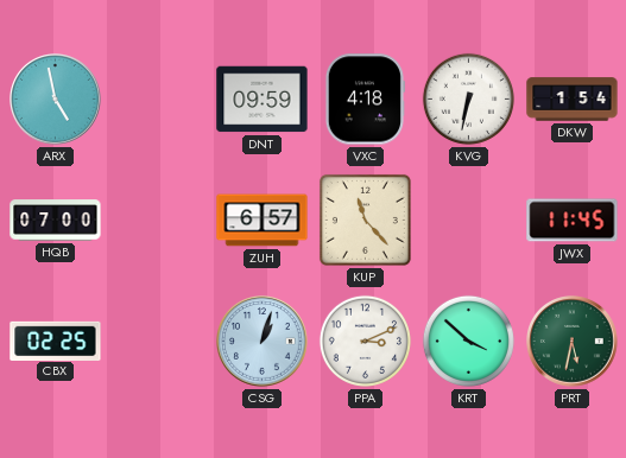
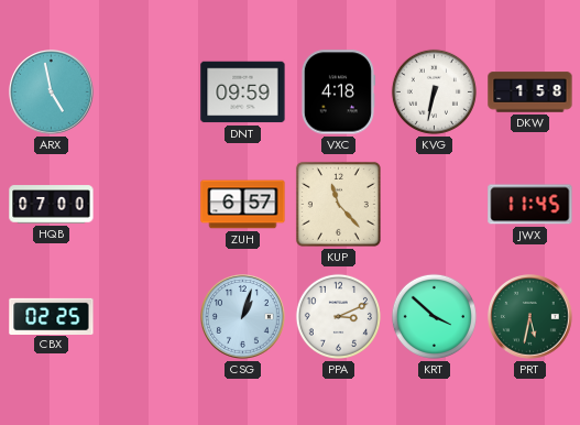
DKW: 1:54 -> 1:58
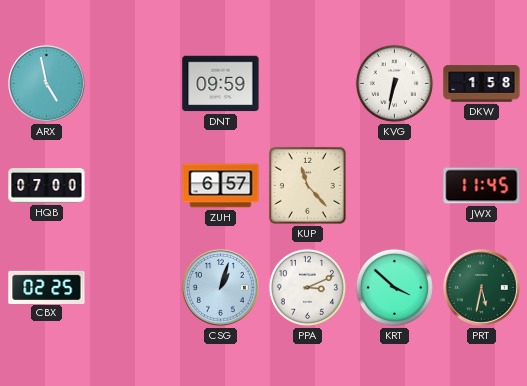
VXC: 4:18 -> none
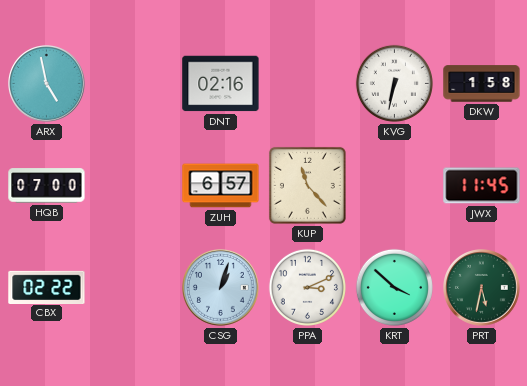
DNT: 09:59 -> 02:16
CBX: 02:25 -> 02:22
